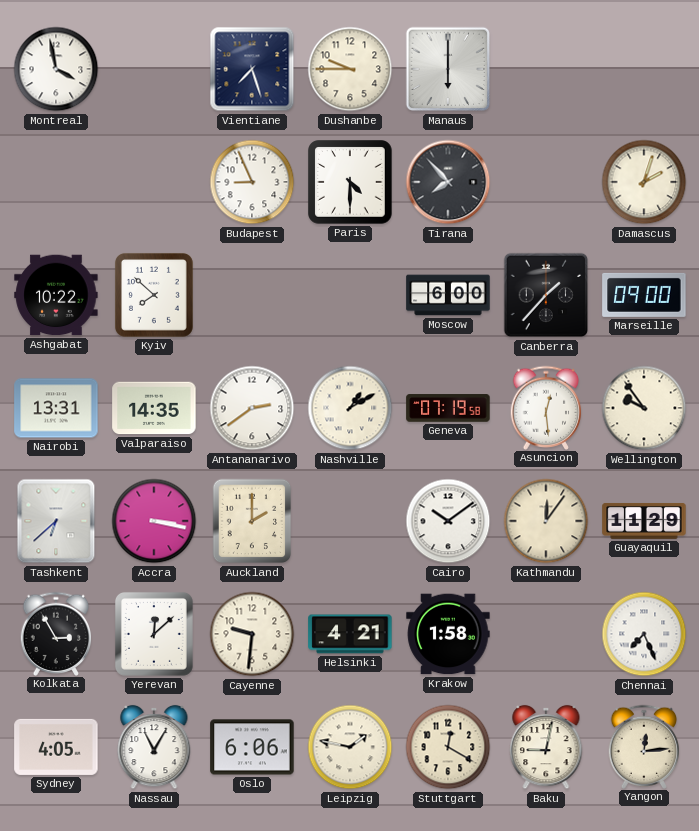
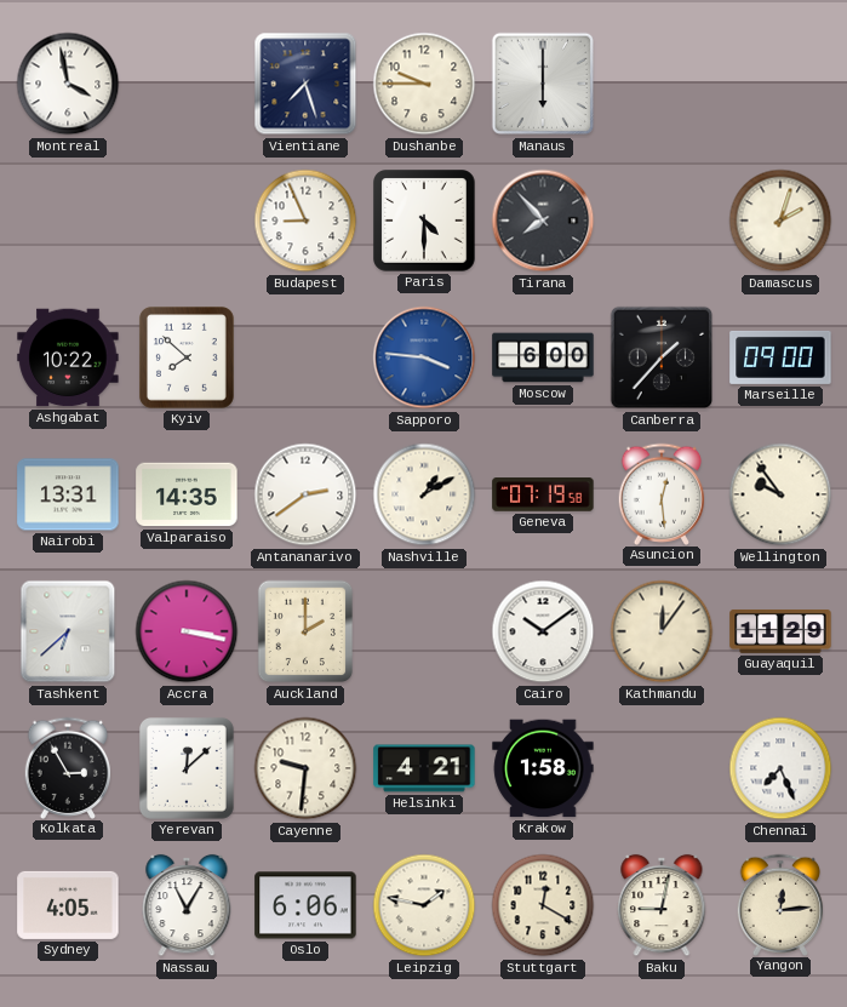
Sapporo: none -> 3:46
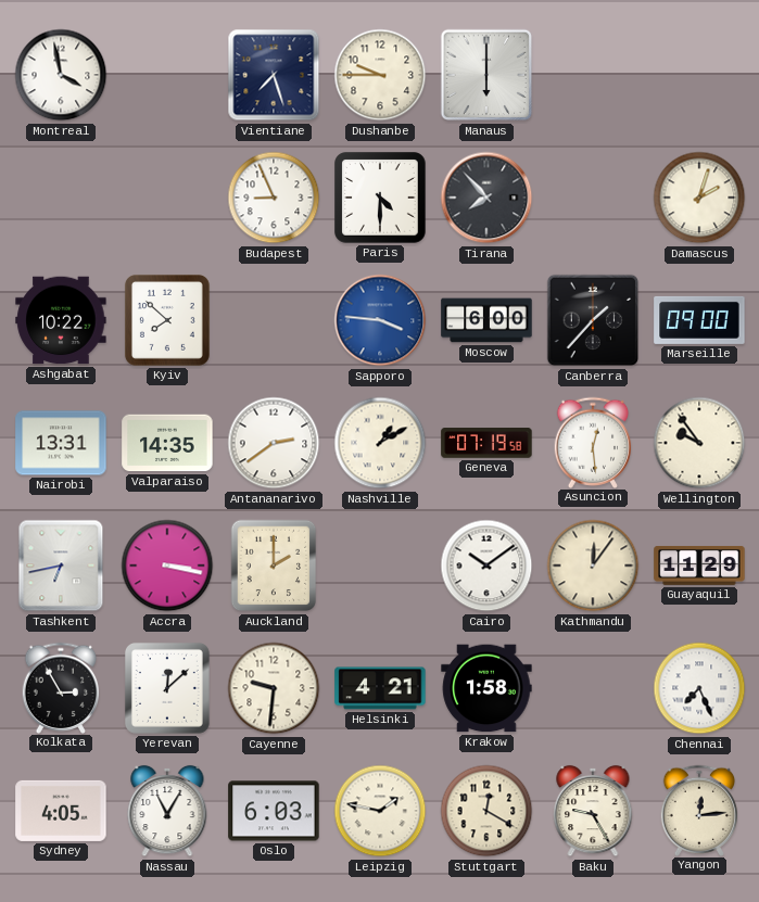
Tashkent: 6:38 -> 6:43
Oslo: 6:06 -> 6:03
Baku: 9:02 -> 9:25
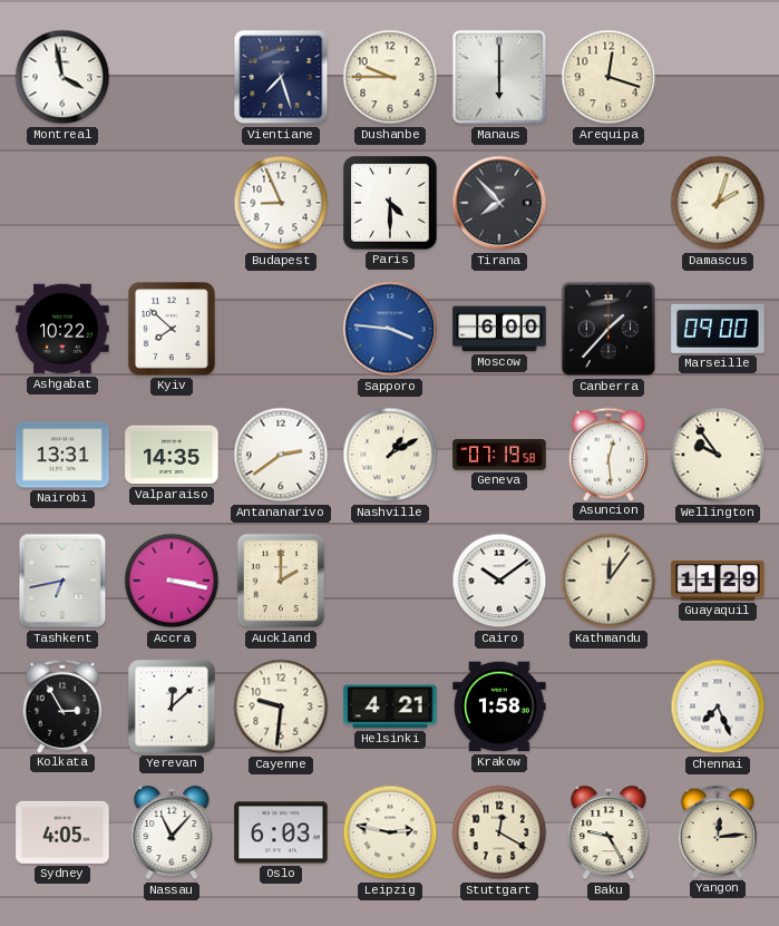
Arequipa: none -> 12:18
Nassau: 11:05 -> 11:07
Leipzig: 1:47 -> 2:47
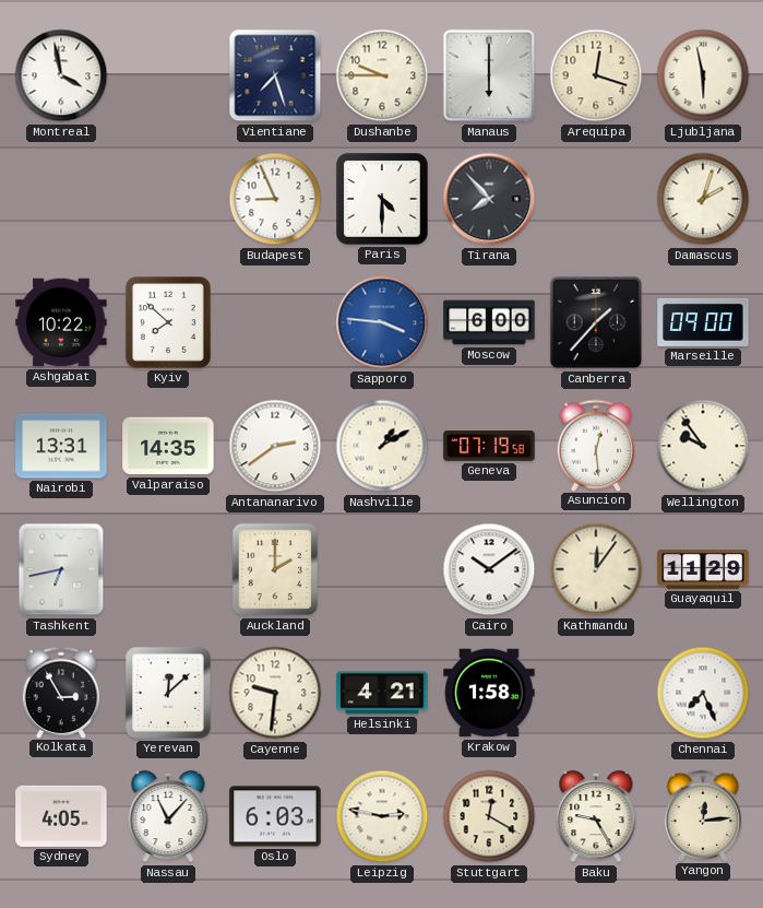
Ljubljana: none -> 5:58
Accra: 3:17 -> none
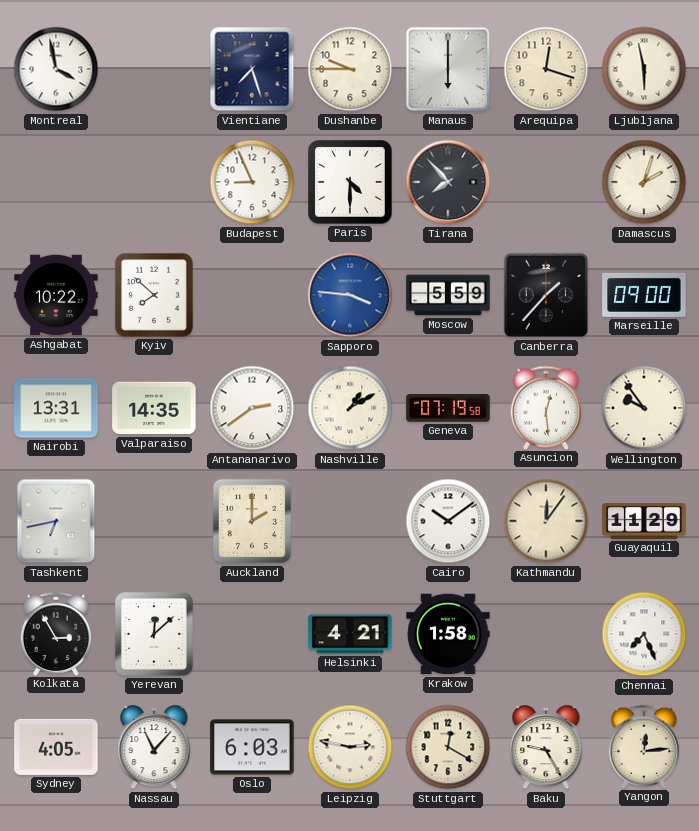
Moscow: 6:00 -> 5:59
Cayenne: 9:31 -> none
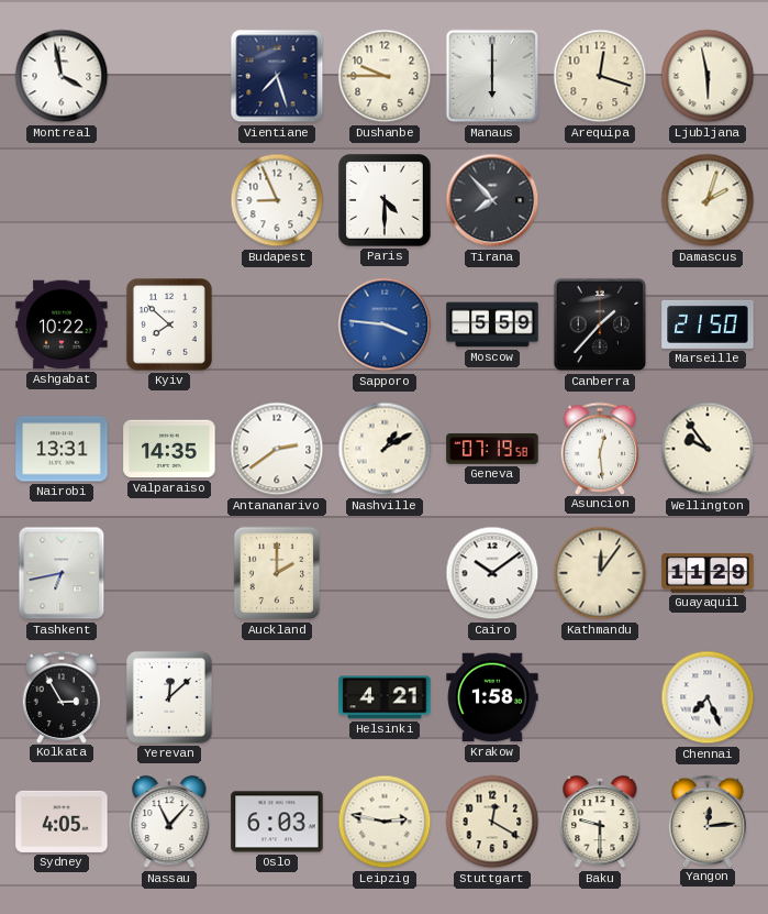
Marseille: 09:00 -> 21:50
Baku: 9:25 -> 9:30
